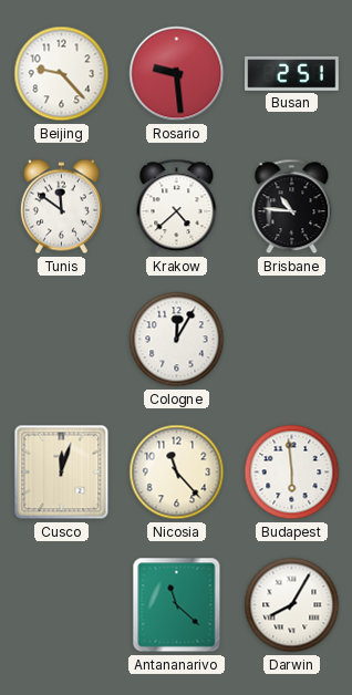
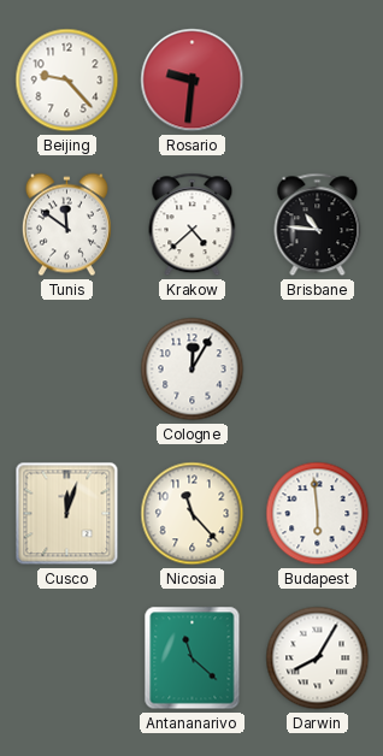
Rosario: 9:29 -> 9:31
Busan: 2:51 -> none
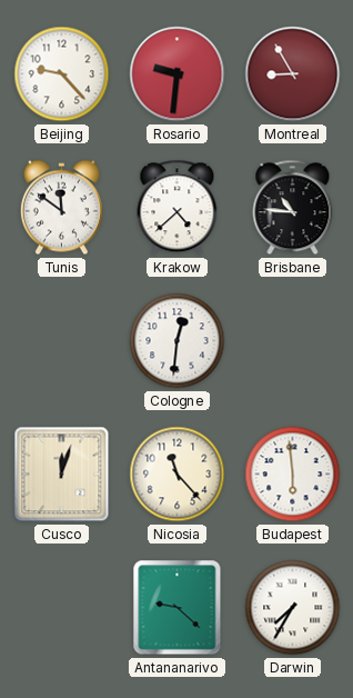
Montreal: none -> 8:55
Cologne: 12:05 -> 12:31
Antananarivo: 11:22 -> 9:22
Darwin: 8:05 -> 7:35
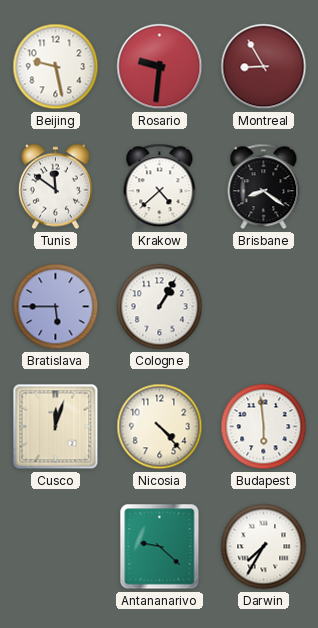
Beijing: 9:23 -> 9:28
Brisbane: 10:46 -> 8:21
Bratislava: none -> 5:45
Cologne: 12:31 -> 1:05
Nicosia: 11:23 -> 4:23
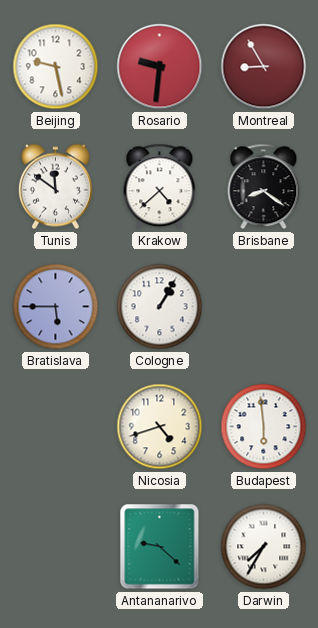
Cusco: 12:03 -> none
Nicosia: 4:23 -> 4:42
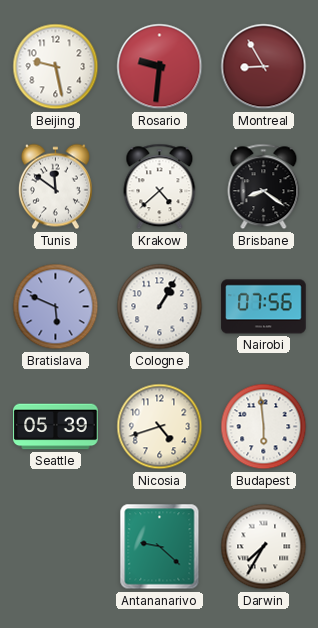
Bratislava: 5:45 -> 5:49
Nairobi: none -> 07:56
Seattle: none -> 05:39
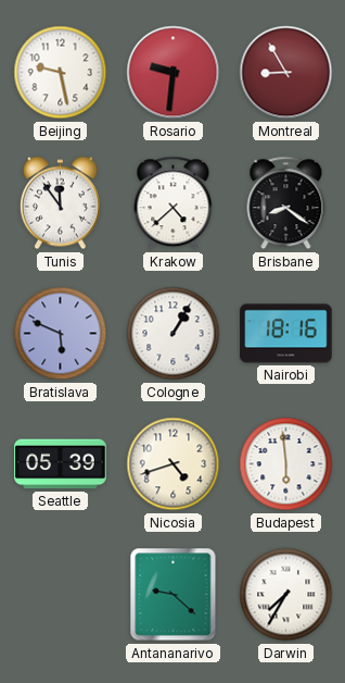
Tunis: 11:51 -> 11:54
Nairobi: 07:56 -> 18:16
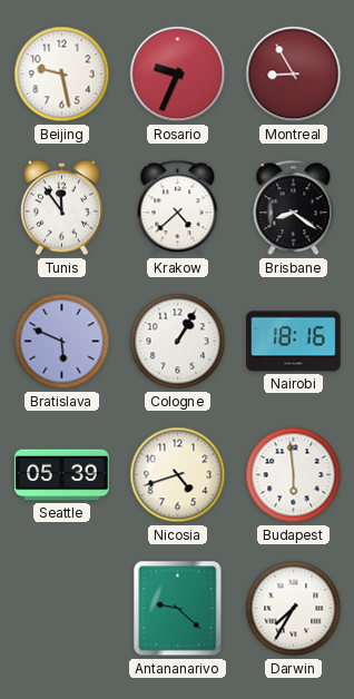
Rosario: 9:31 -> 9:34
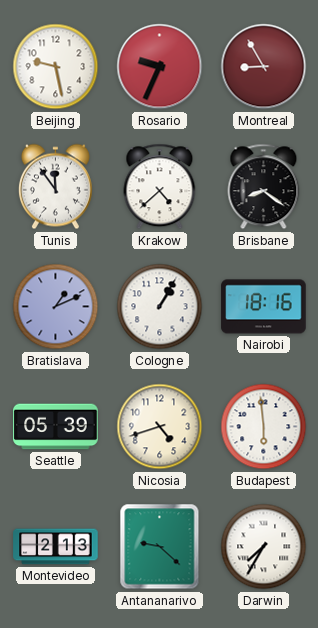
Bratislava: 5:49 -> 1:11
Montevideo: none -> 2:13
